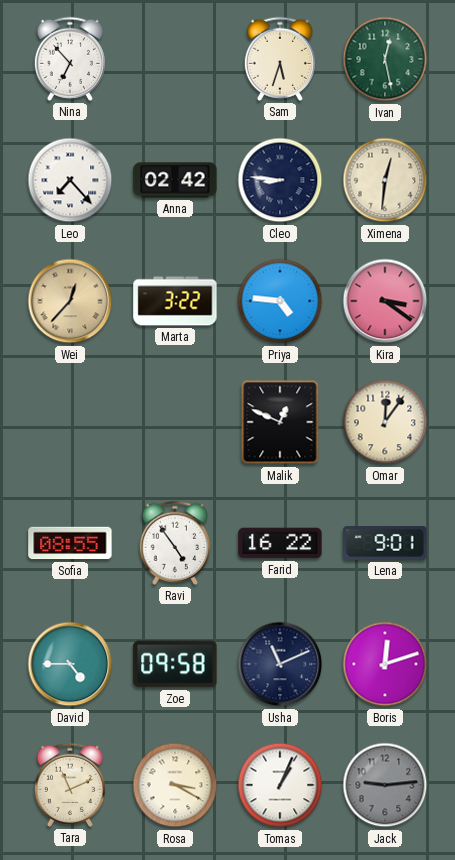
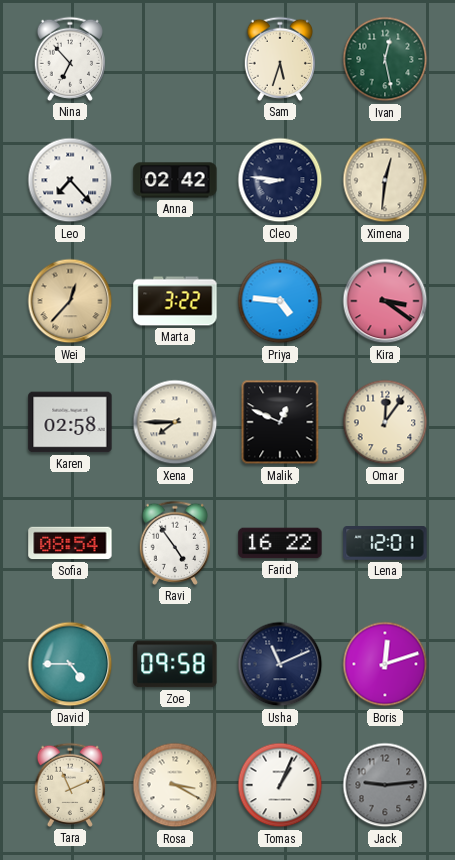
Karen: none -> 02:58
Xena: none -> 7:45
Sofia: 08:55 -> 08:54
Lena: 9:01 -> 12:01
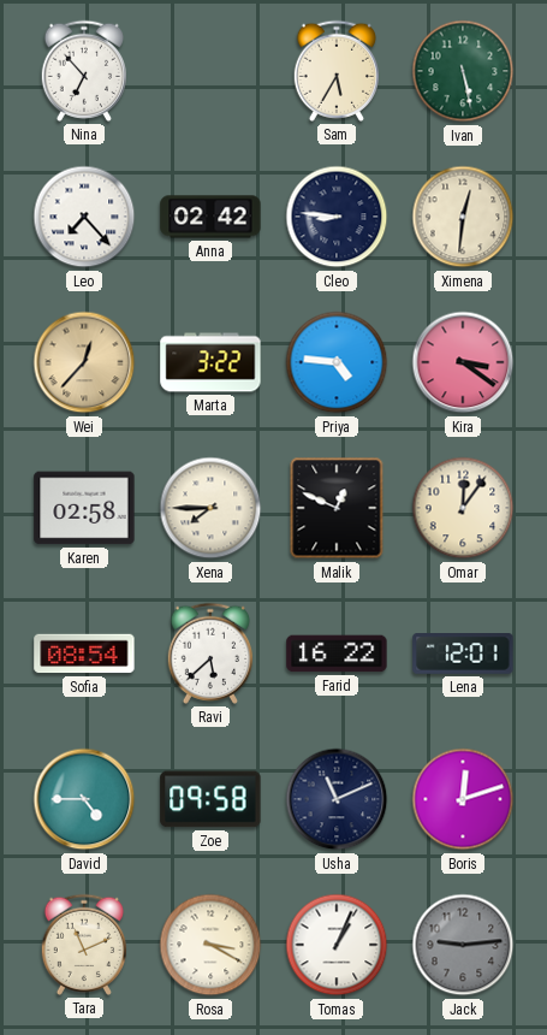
Sam: 5:33 -> 5:35
Ivan: 12:28 -> 5:28
Ravi: 4:54 -> 5:38
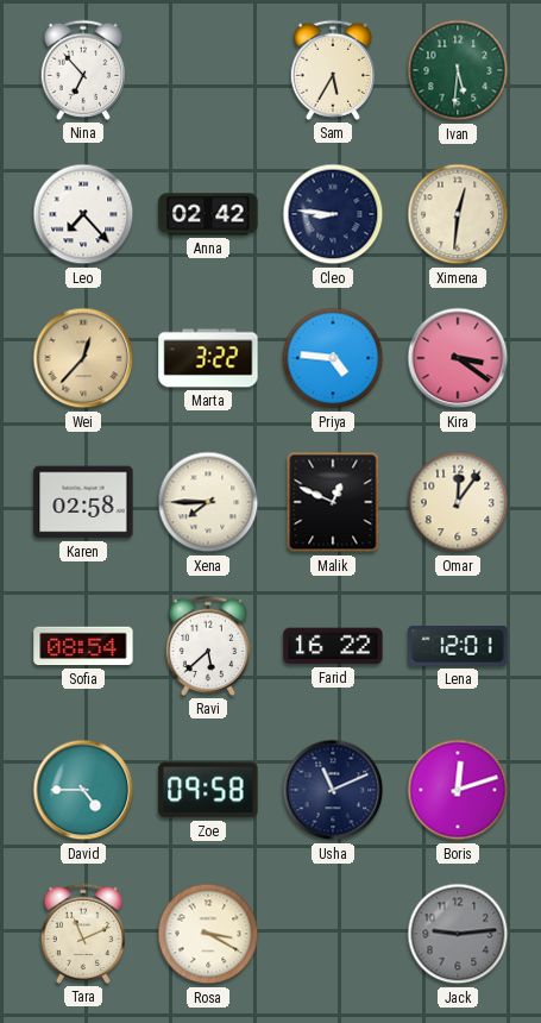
Ivan: 5:28 -> 5:31
Tomas: 1:04 -> none
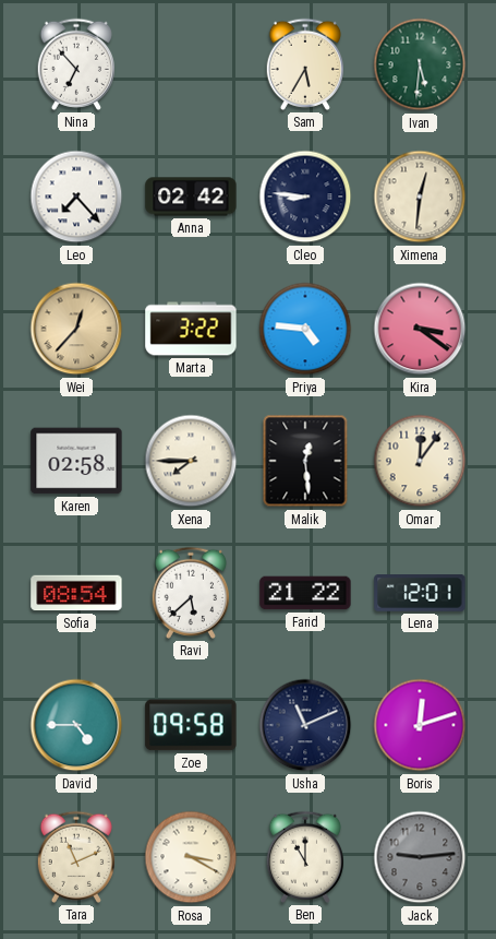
Malik: 12:49 -> 12:29
Farid: 16:22 -> 21:22
Ben: none -> 11:00
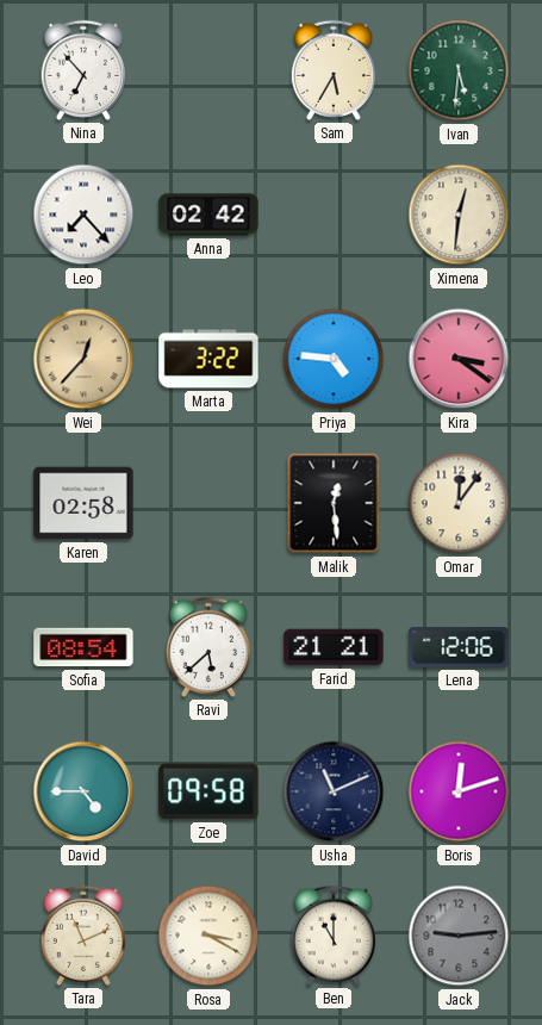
Cleo: 8:46 -> none
Xena: 7:45 -> none
Farid: 21:22 -> 21:21
Lena: 12:01 -> 12:06
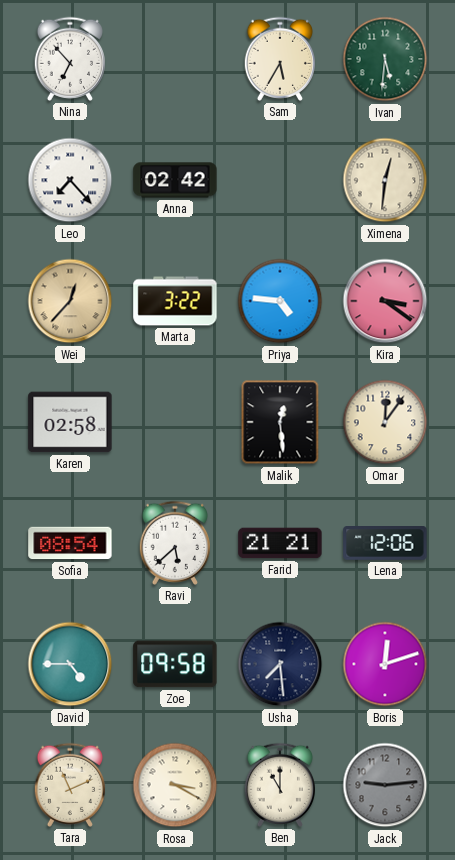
Usha: 11:11 -> 7:29
